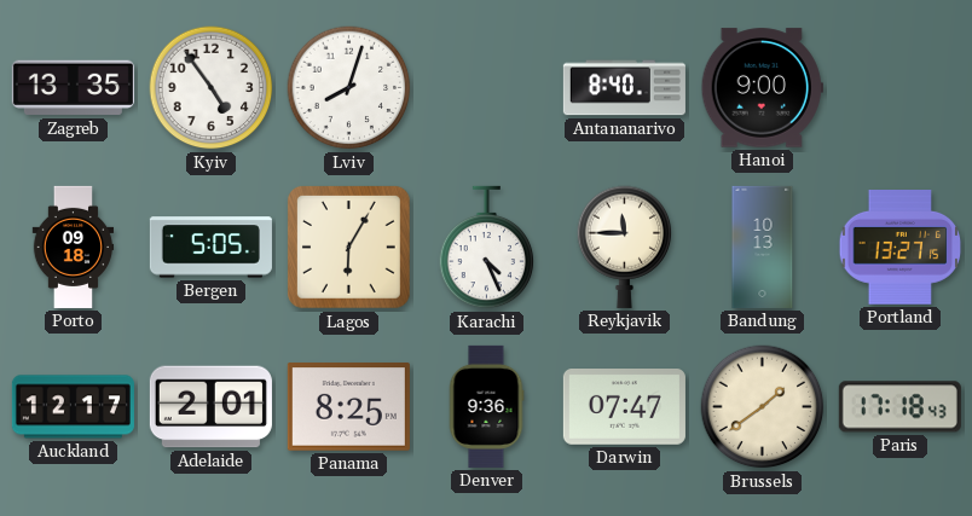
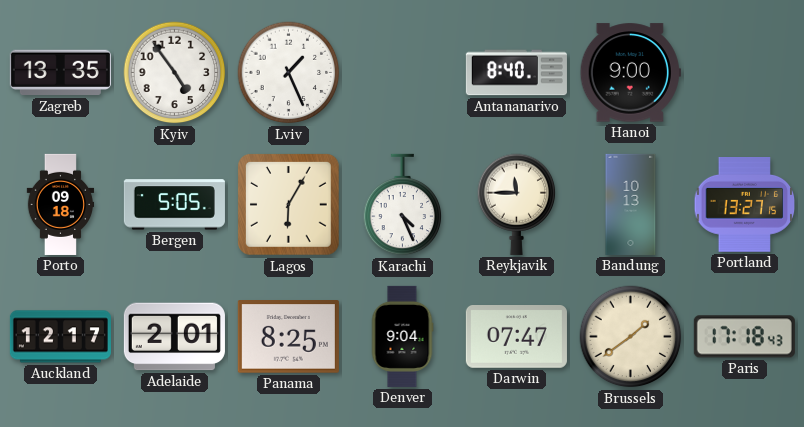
Lviv: 8:03 -> 1:26
Denver: 9:36 -> 9:04
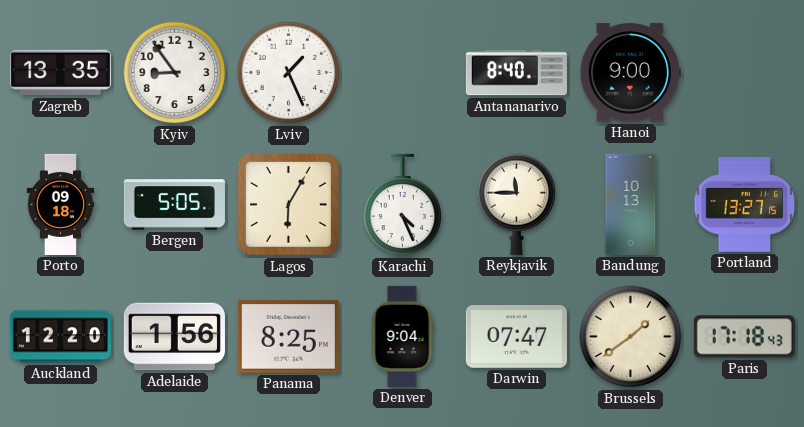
Kyiv: 4:54 -> 8:54
Auckland: 12:17 -> 12:20
Adelaide: 2:01 -> 1:56
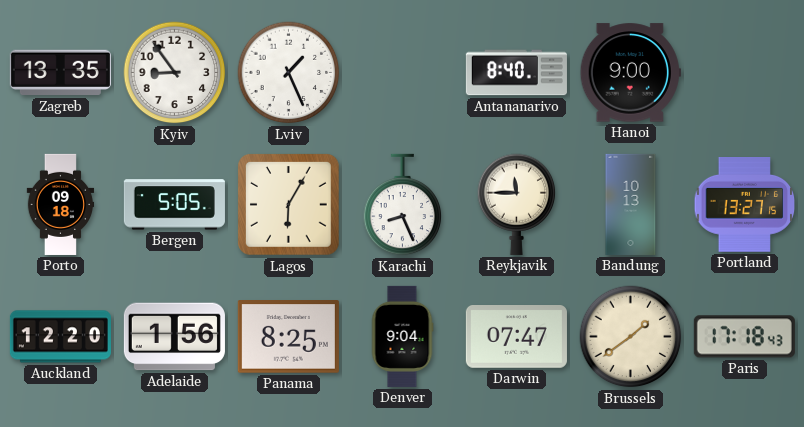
Karachi: 4:26 -> 8:26
